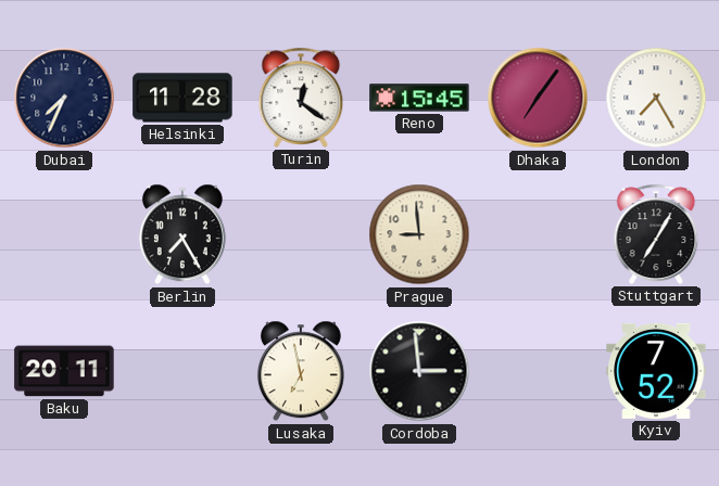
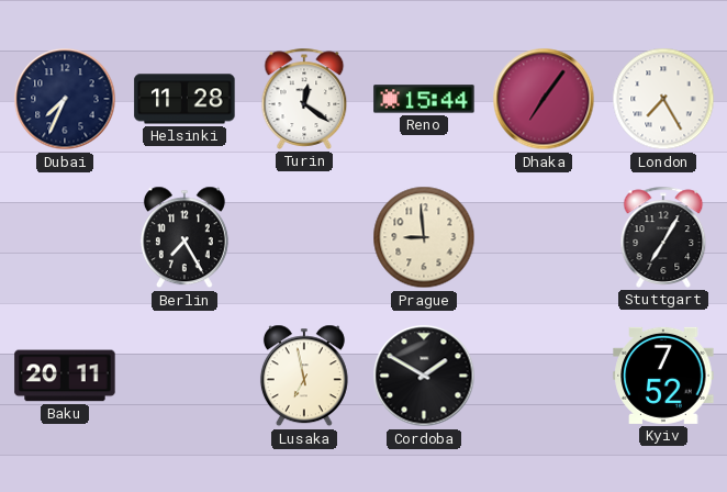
Reno: 15:45 -> 15:44
Cordoba: 2:59 -> 1:50
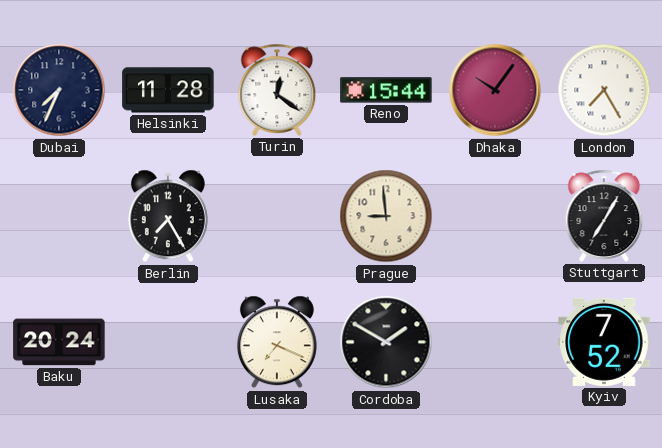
Dhaka: 7:06 -> 10:06
Baku: 20:11 -> 20:24
Lusaka: 6:58 -> 7:19
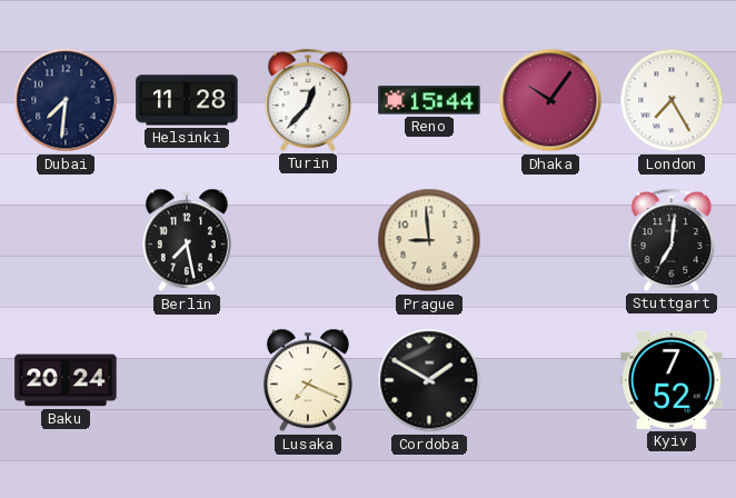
Dubai: 7:34 -> 7:31
Turin: 12:21 -> 12:37
Berlin: 7:25 -> 7:28
Stuttgart: 7:05 -> 7:01
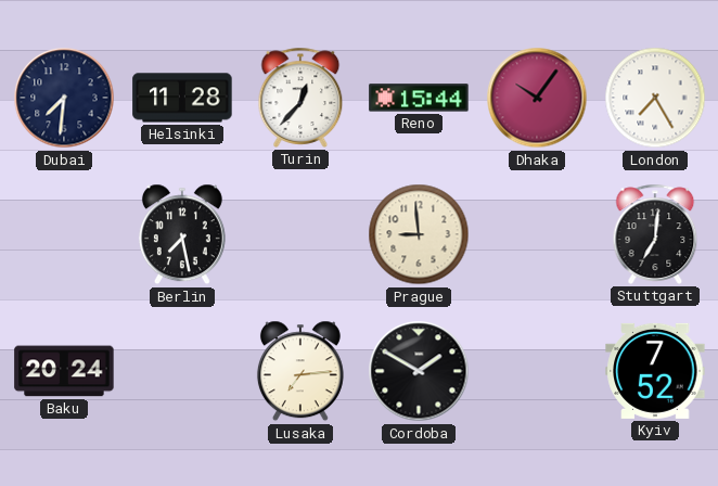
Lusaka: 7:19 -> 7:14
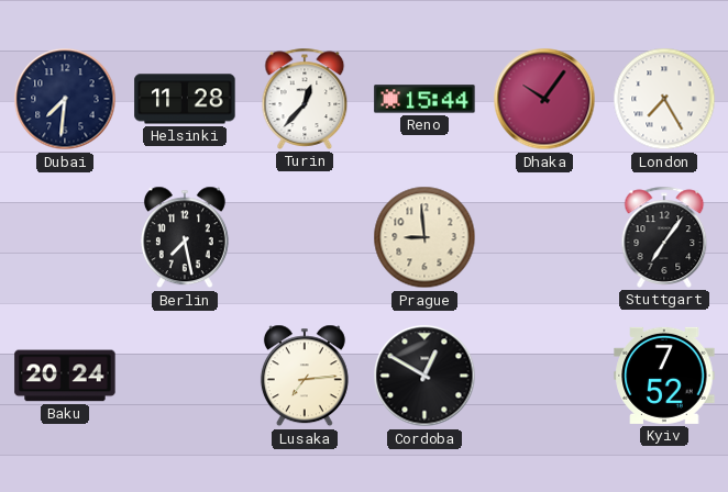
Stuttgart: 7:01 -> 7:06
Cordoba: 1:50 -> 12:50
